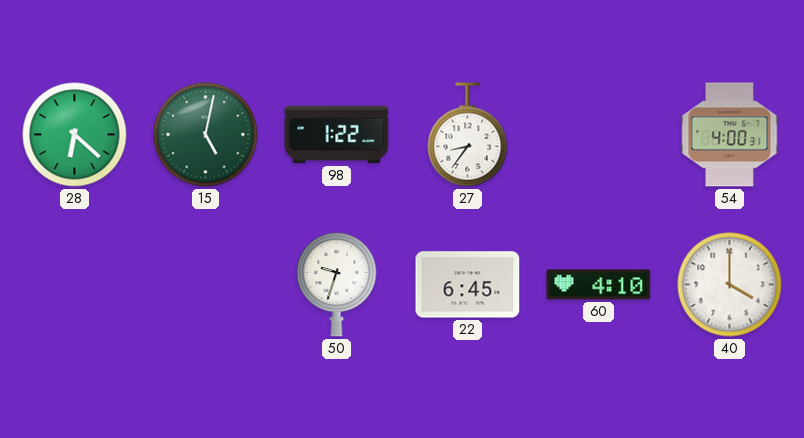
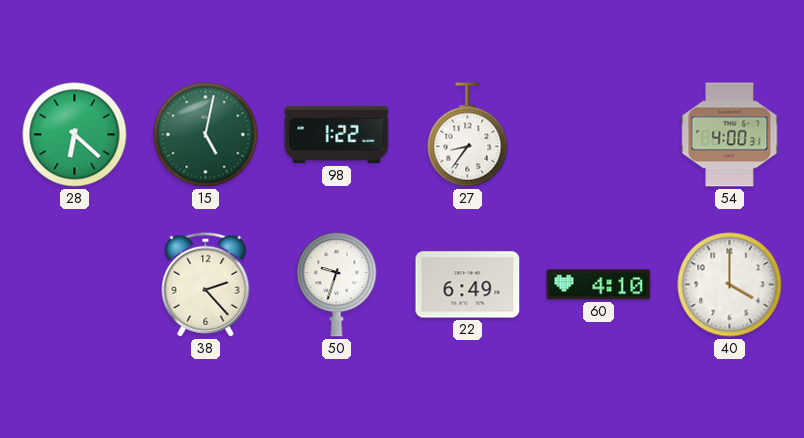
38: none -> 2:23
22: 6:45 -> 6:49
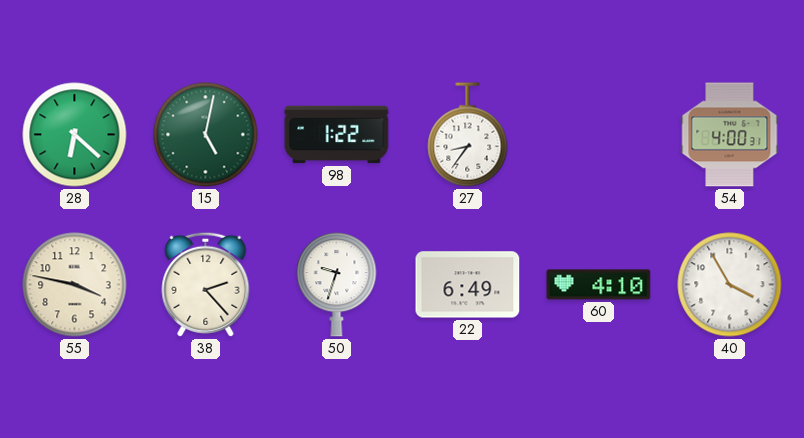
55: none -> 3:47
40: 4:00 -> 3:55
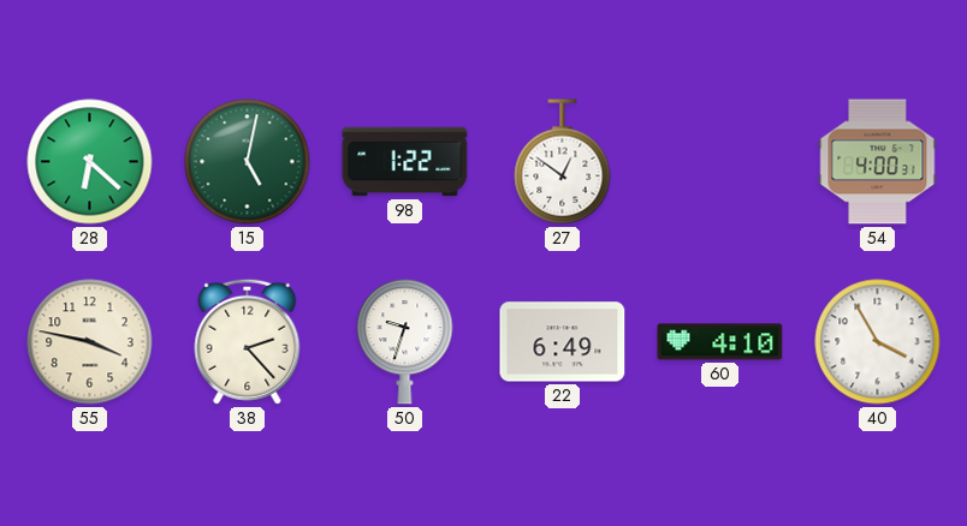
27: 8:36 -> 12:51
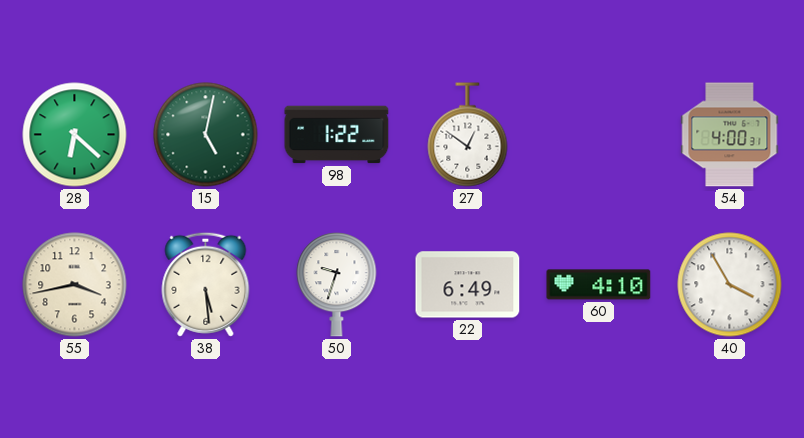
55: 3:47 -> 3:43
38: 2:23 -> 5:29
